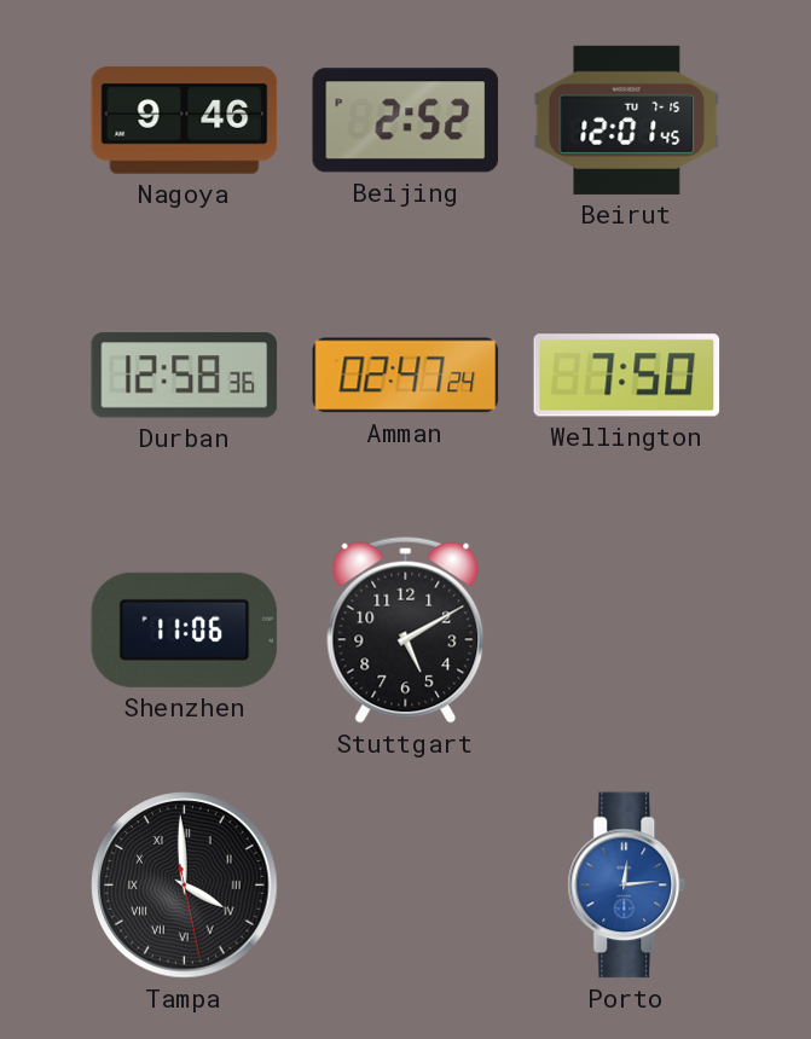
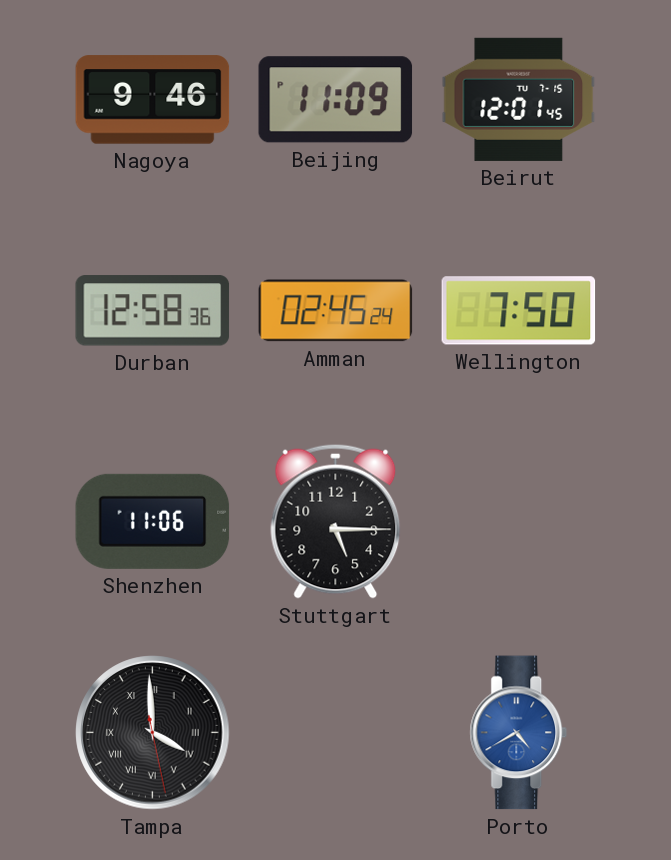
Beijing: 2:52 -> 11:09
Amman: 02:47 -> 02:45
Stuttgart: 5:10 -> 5:15
Porto: 12:14 -> 4:40
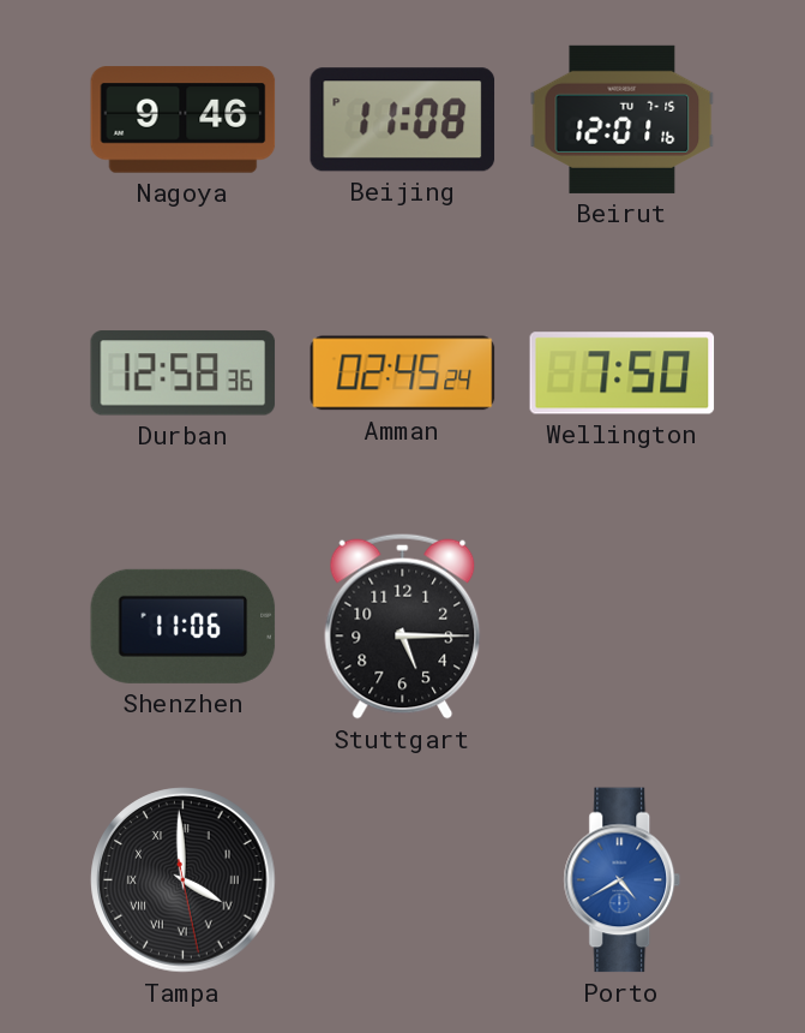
Beijing: 11:09 -> 11:08
Beirut: 12:01:45 -> 12:01:16
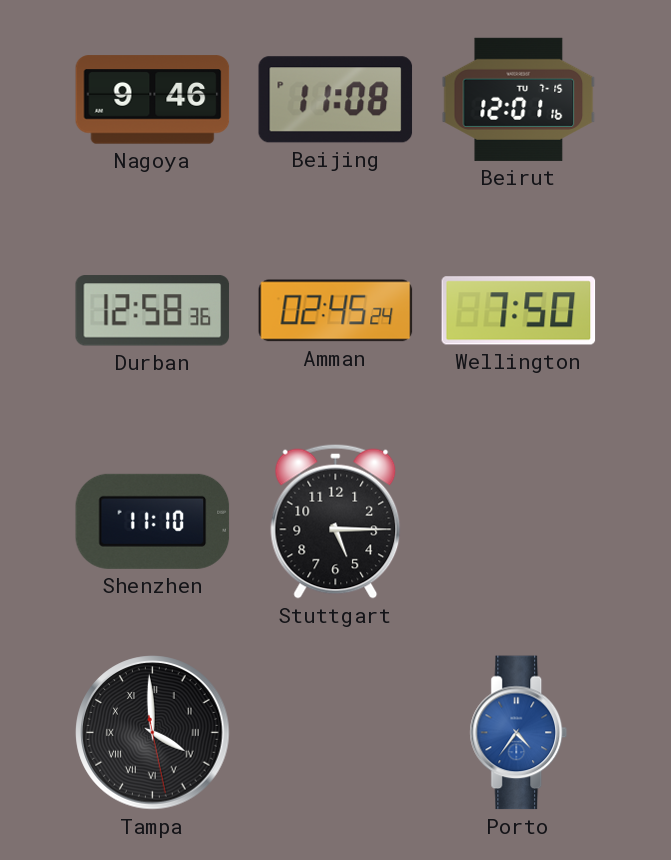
Shenzhen: 11:06 -> 11:10
Porto: 4:40 -> 4:36
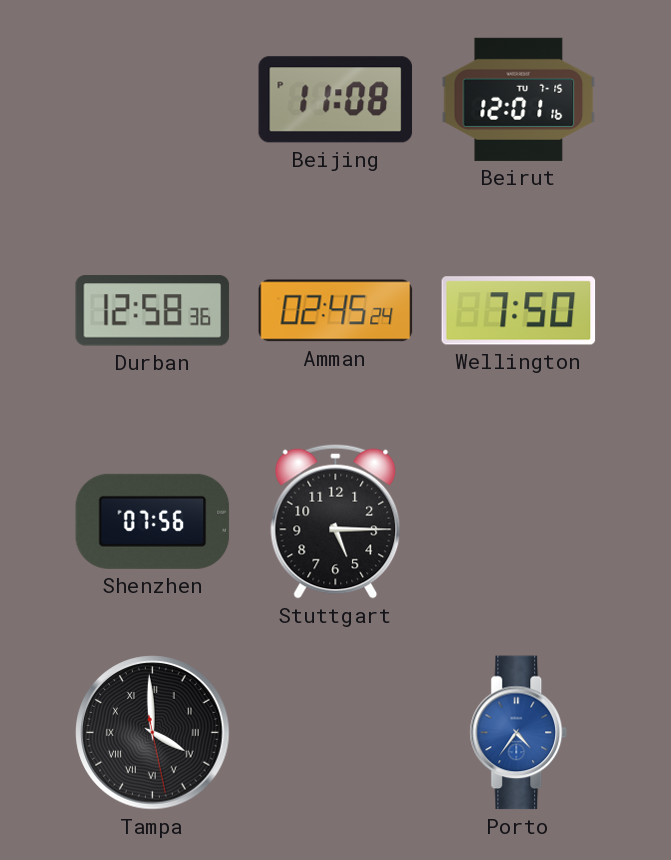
Nagoya: 9:46 -> none
Shenzhen: 11:10 -> 07:56
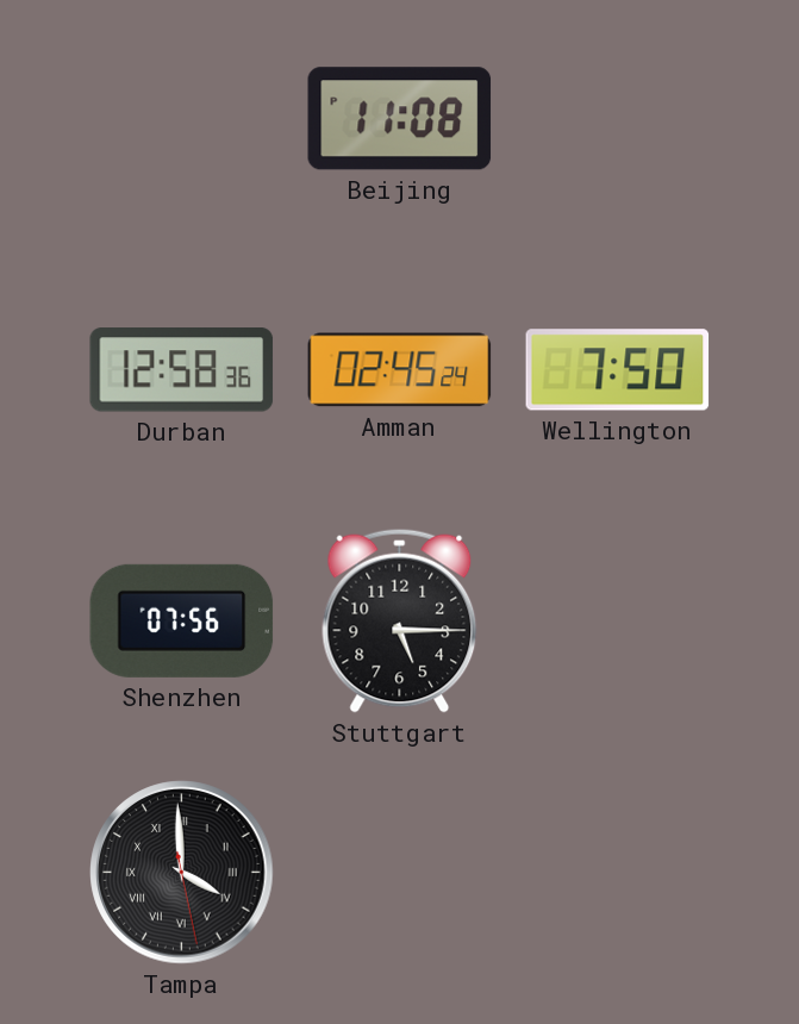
Beirut: 12:01 -> none
Porto: 4:36 -> none
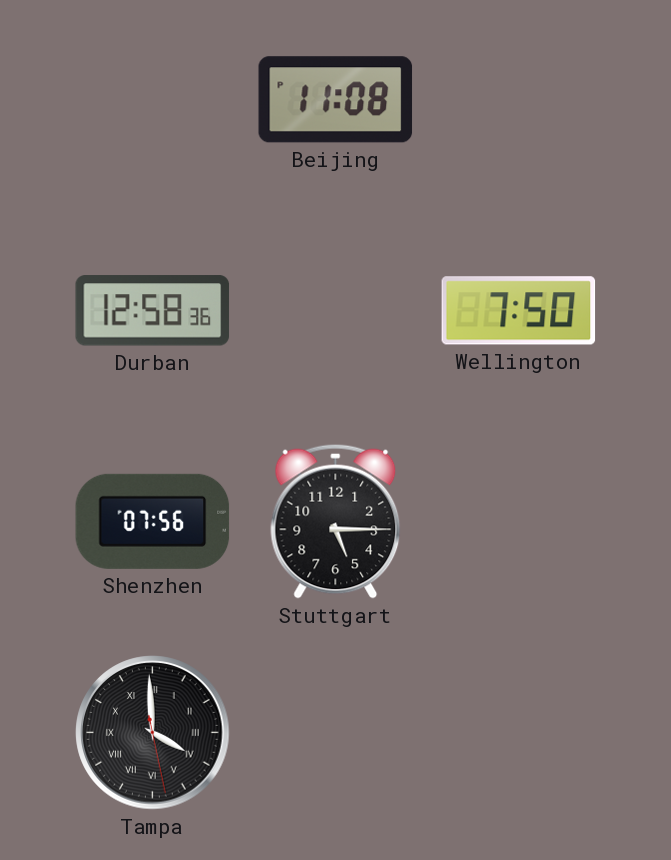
Amman: 02:45 -> none
